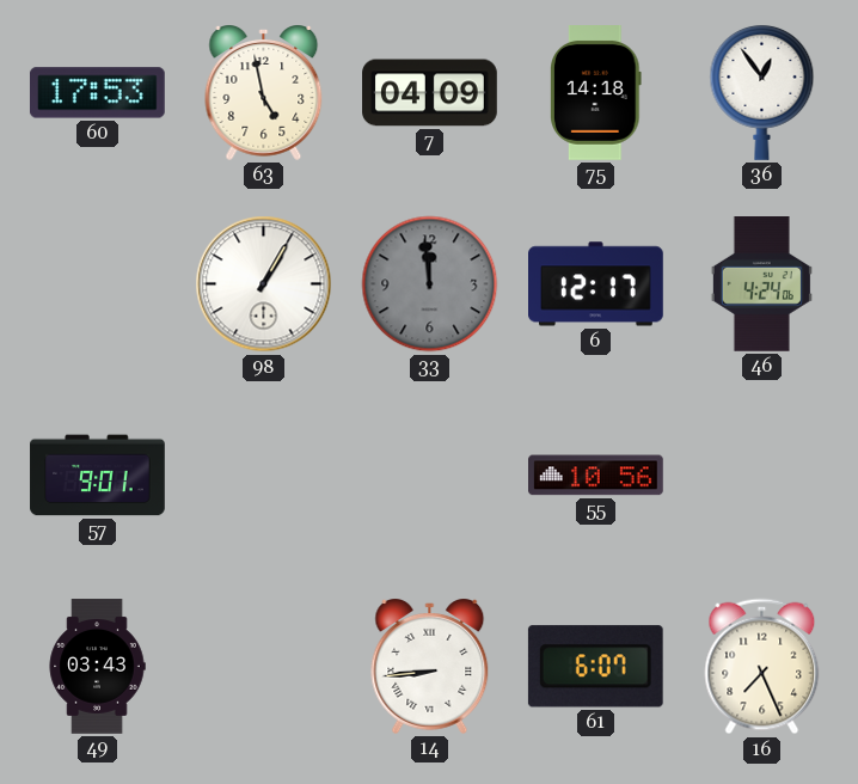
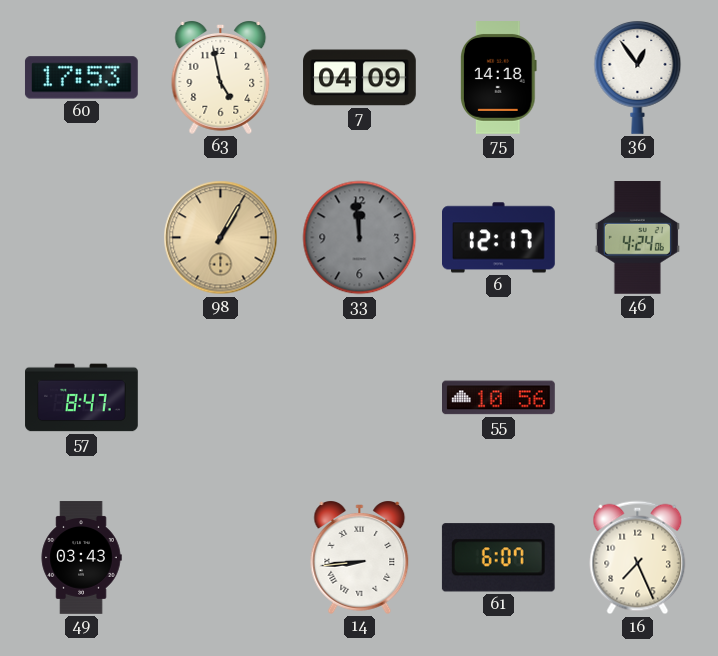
98 dial: white -> champagne
57: 9:01 -> 8:47
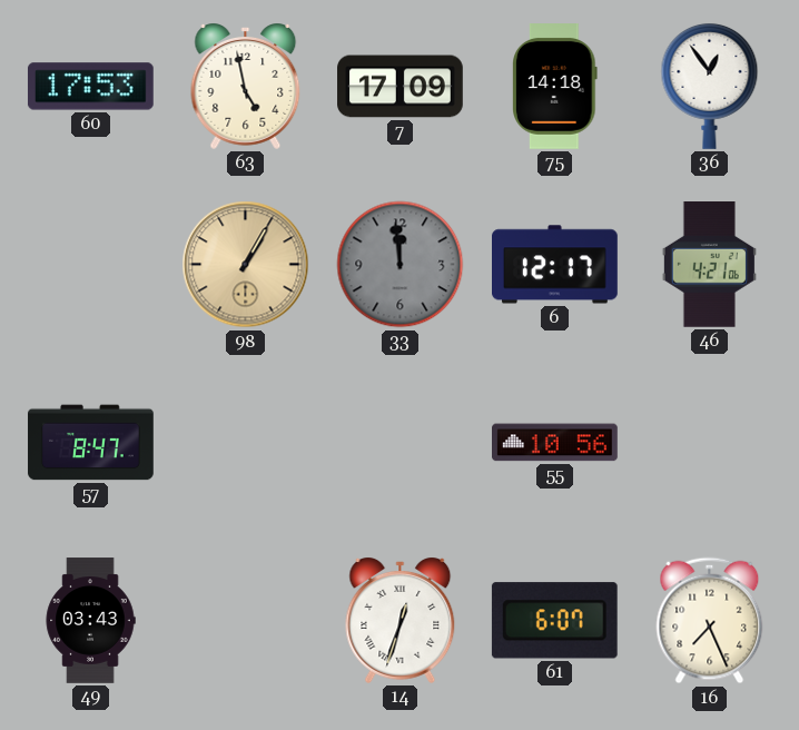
7: 04:09 -> 17:09
46: 4:24 -> 4:21
14: 8:44 -> 12:33
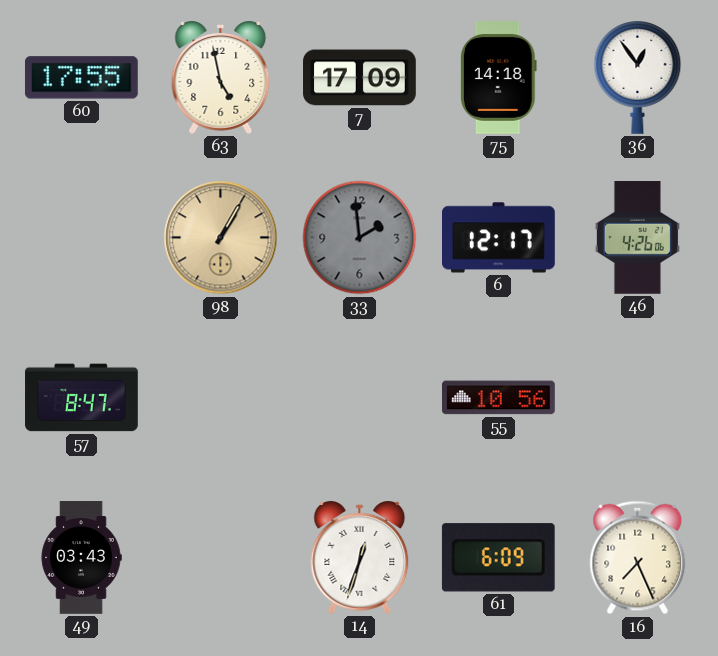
60: 17:53 -> 17:55
33: 11:59 -> 1:59
46: 4:21 -> 4:26
61: 6:07 -> 6:09
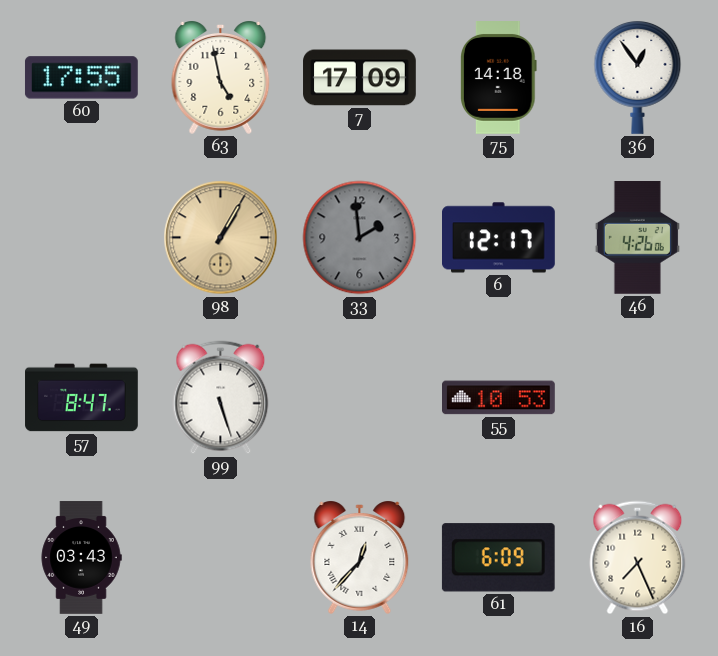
99: none -> 5:27
55: 10:56 -> 10:53
14: 12:33 -> 12:37
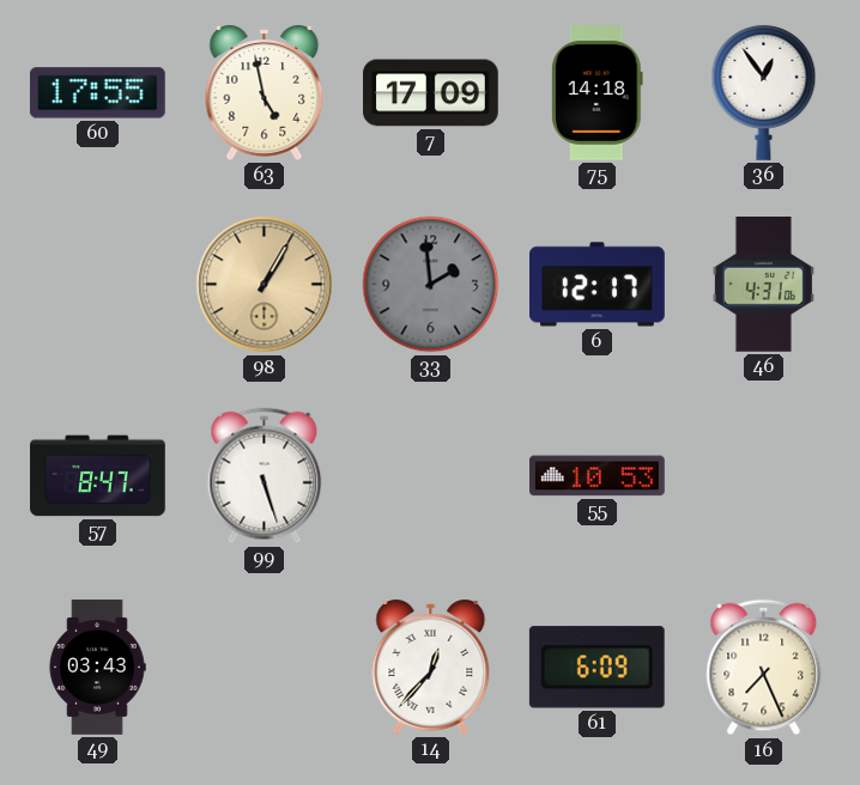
46: 4:26 -> 4:31
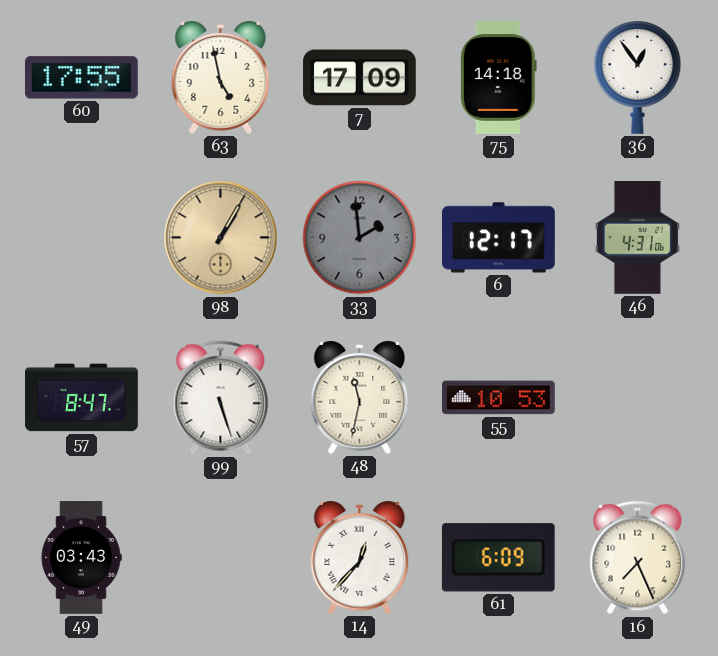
48: none -> 11:32
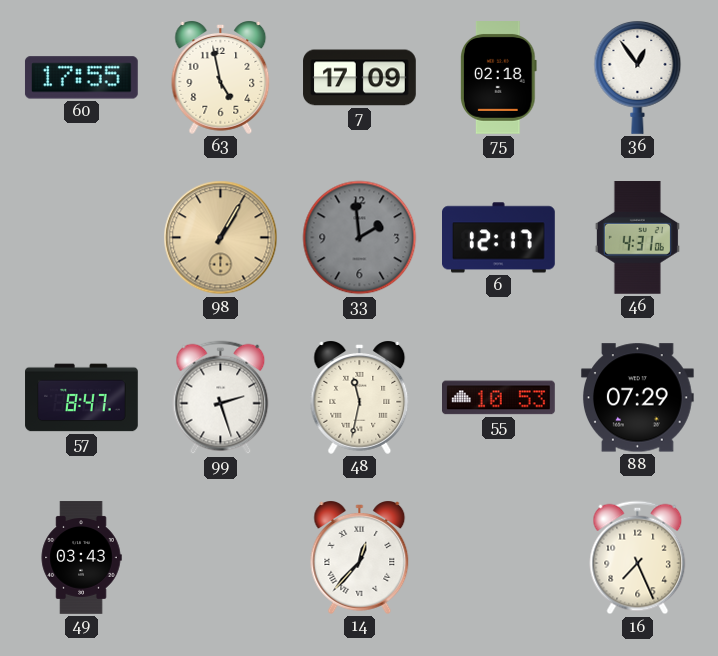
75: 14:18 -> 02:18
99: 5:27 -> 2:27
88: none -> 07:29
61: 6:09 -> none
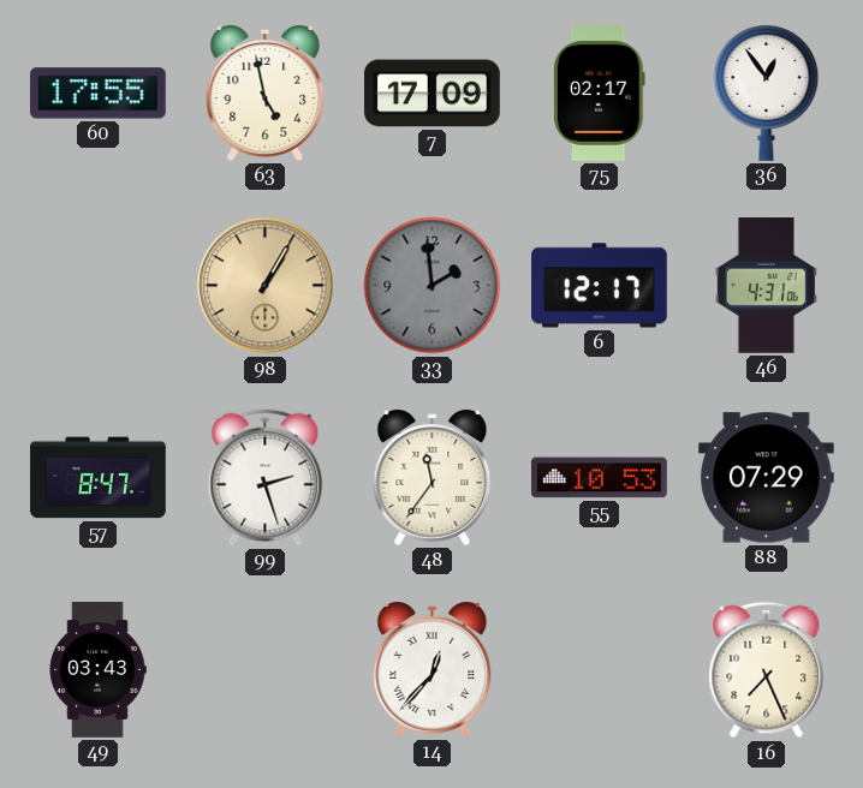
75: 02:18 -> 02:17
48: 11:32 -> 11:36
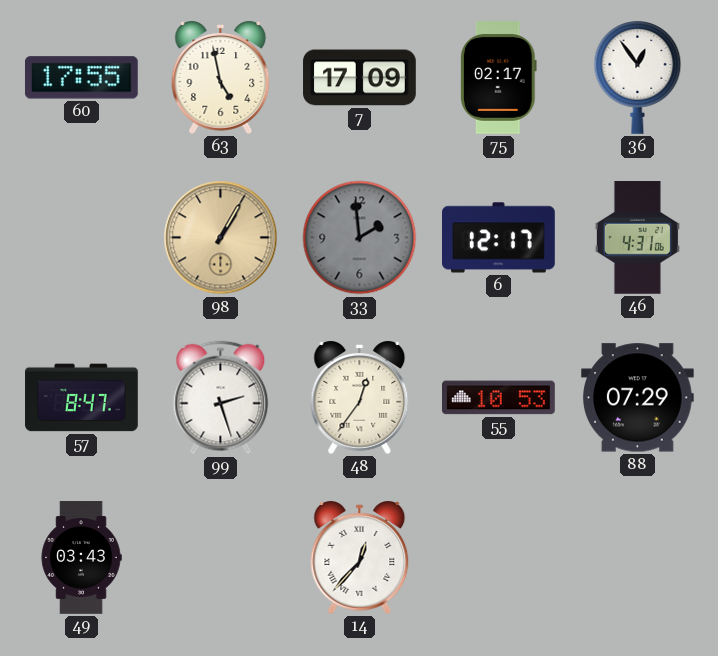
48: 11:36 -> 12:36
16: 7:26 -> none
